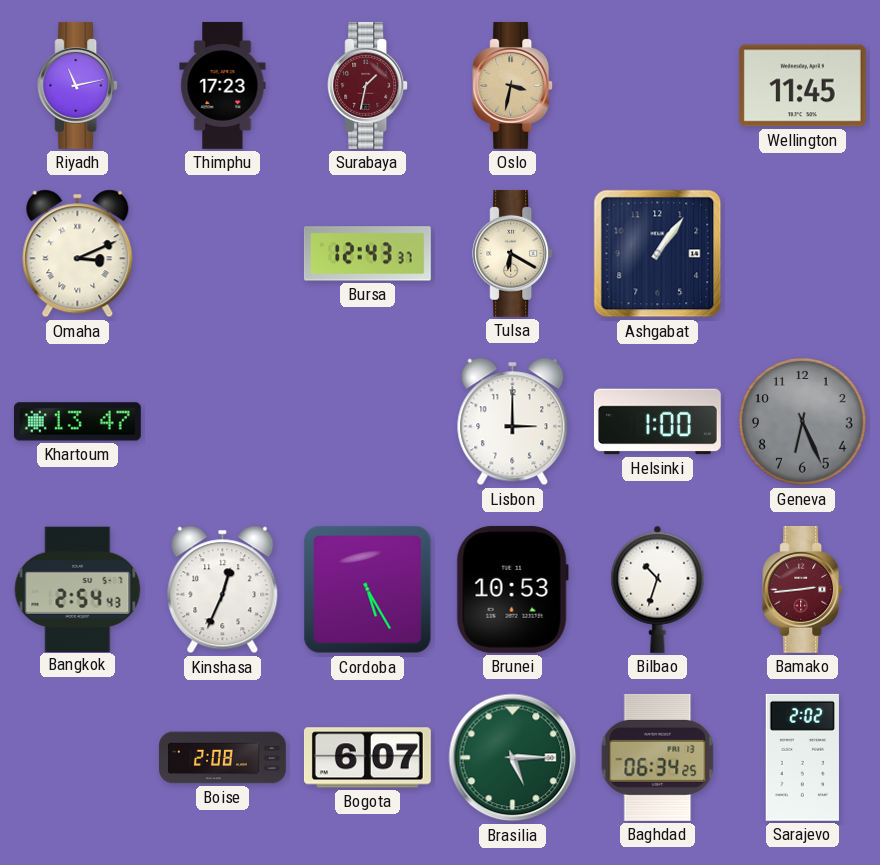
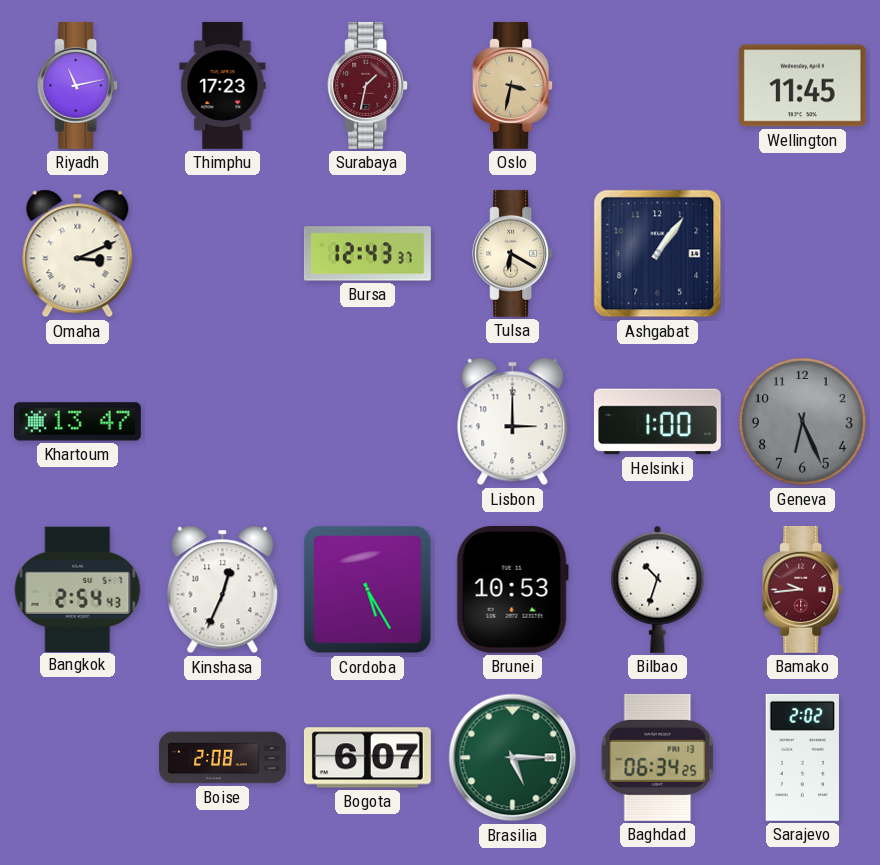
Bamako: 2:44 -> 9:44
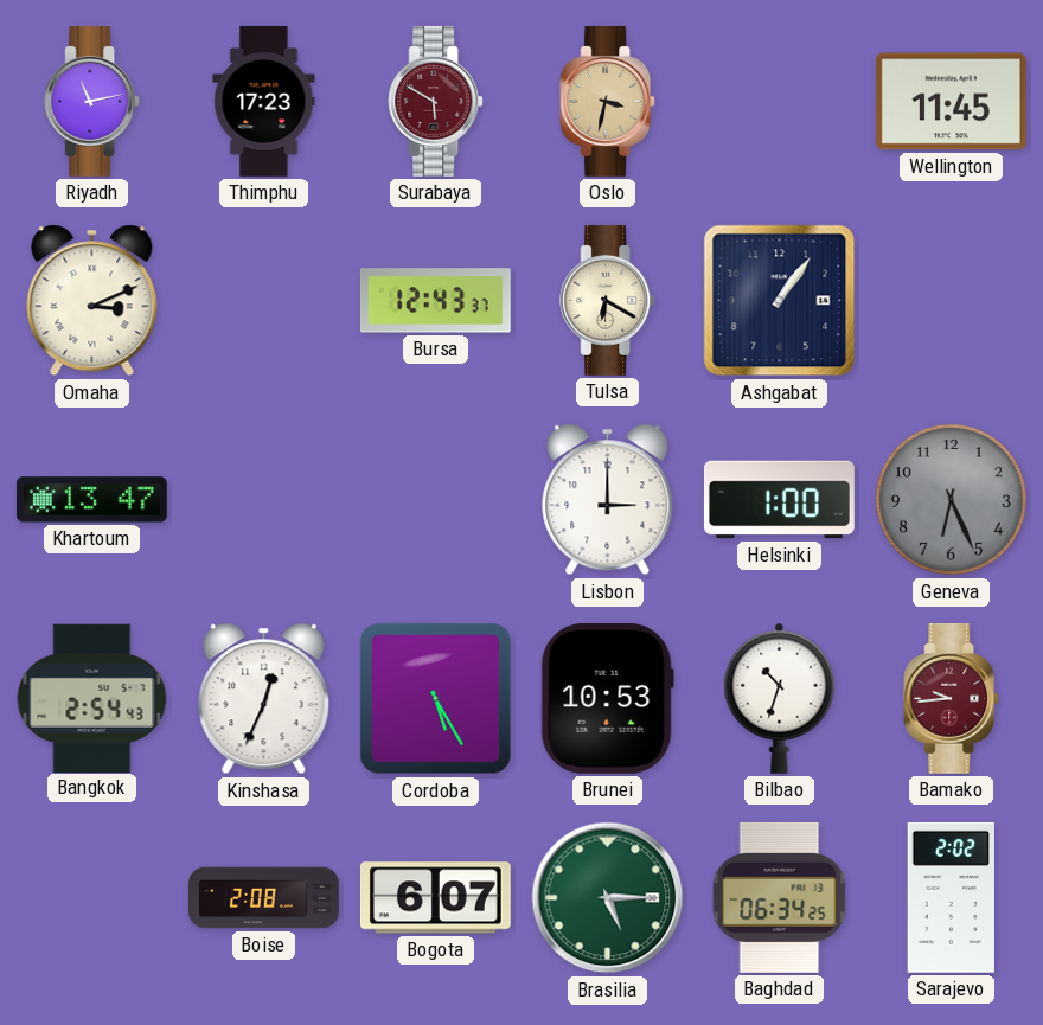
Surabaya: 1:32 -> 5:50
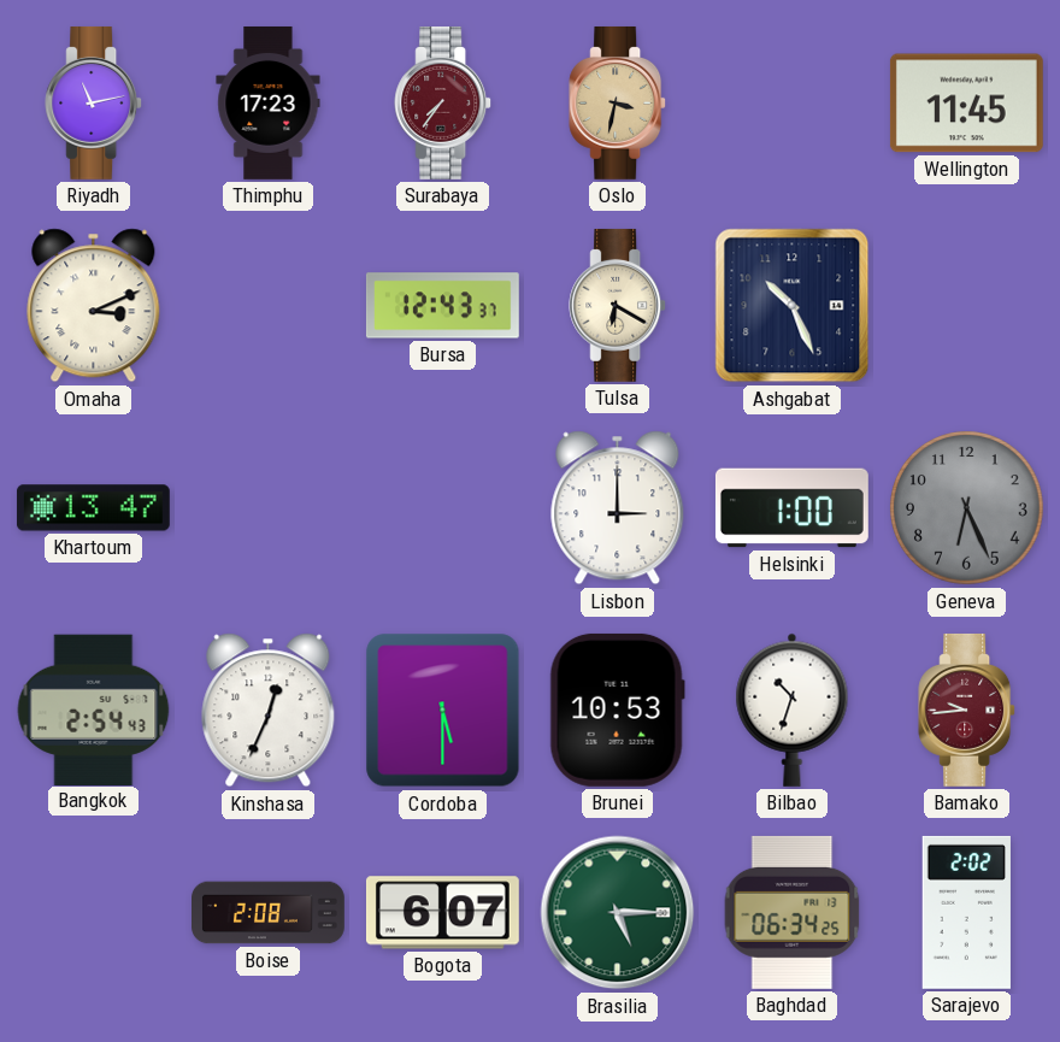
Surabaya: 5:50 -> 7:36
Ashgabat: 1:06 -> 10:26
Cordoba: 5:25 -> 5:30
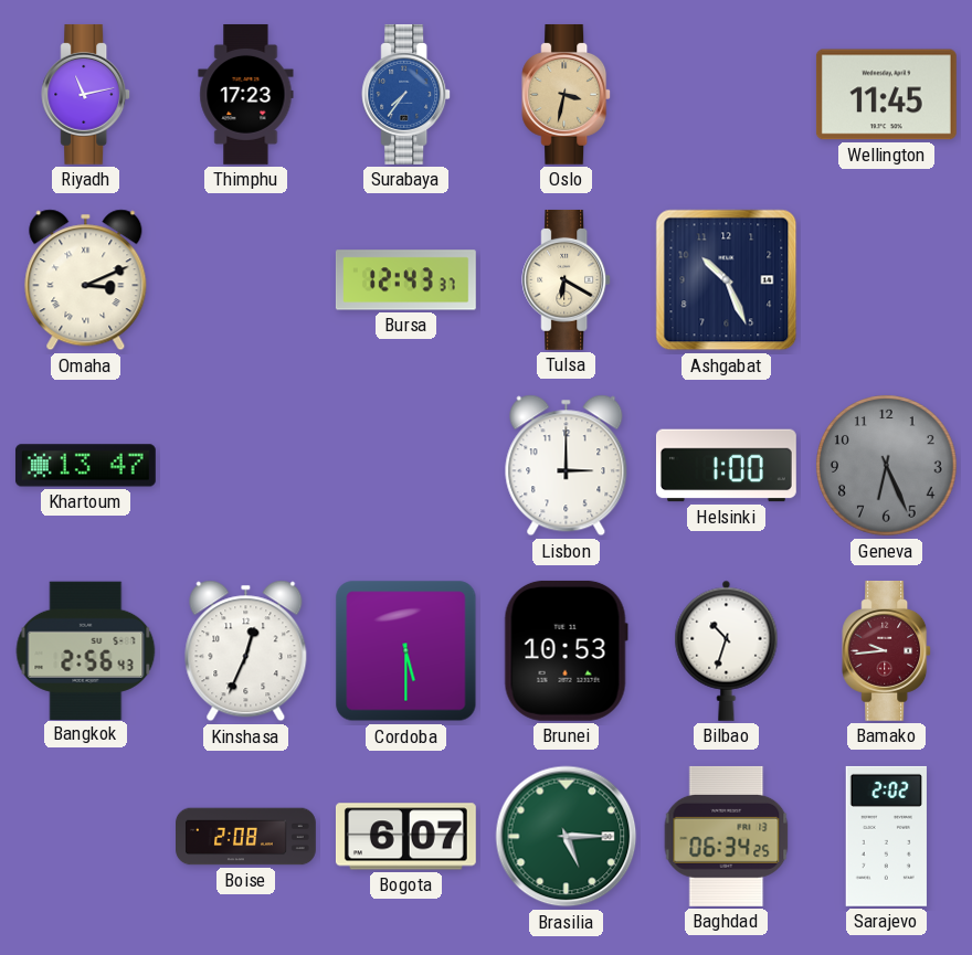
Surabaya dial: burgundy -> blue
Bangkok: 2:54 -> 2:56
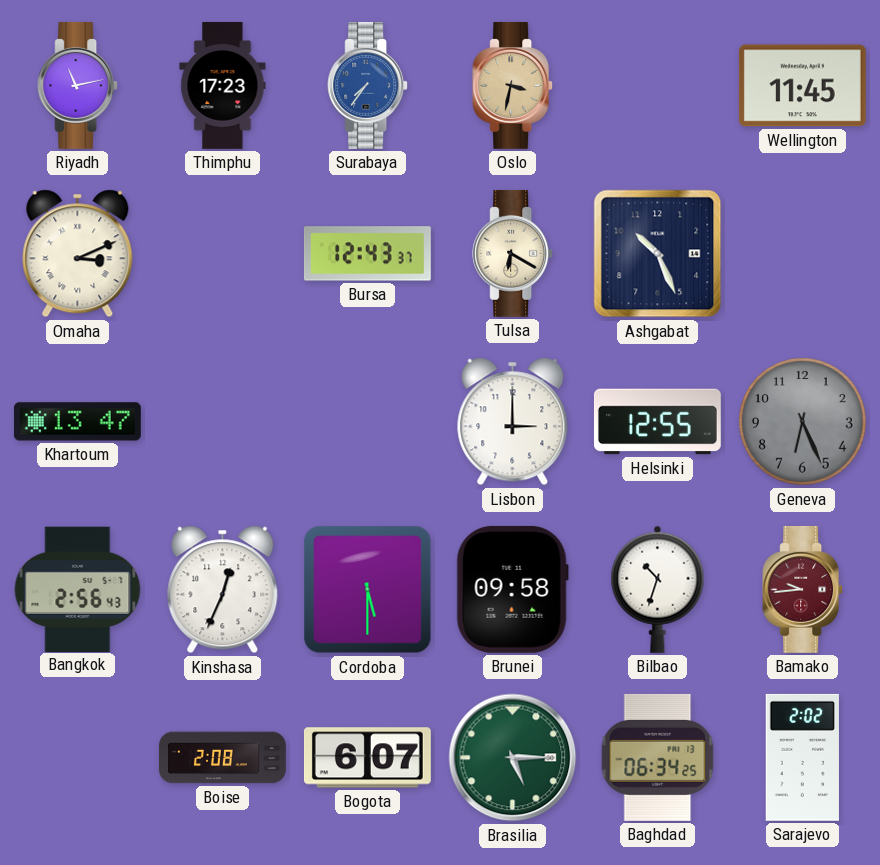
Helsinki: 1:00 -> 12:55
Brunei: 10:53 -> 09:58
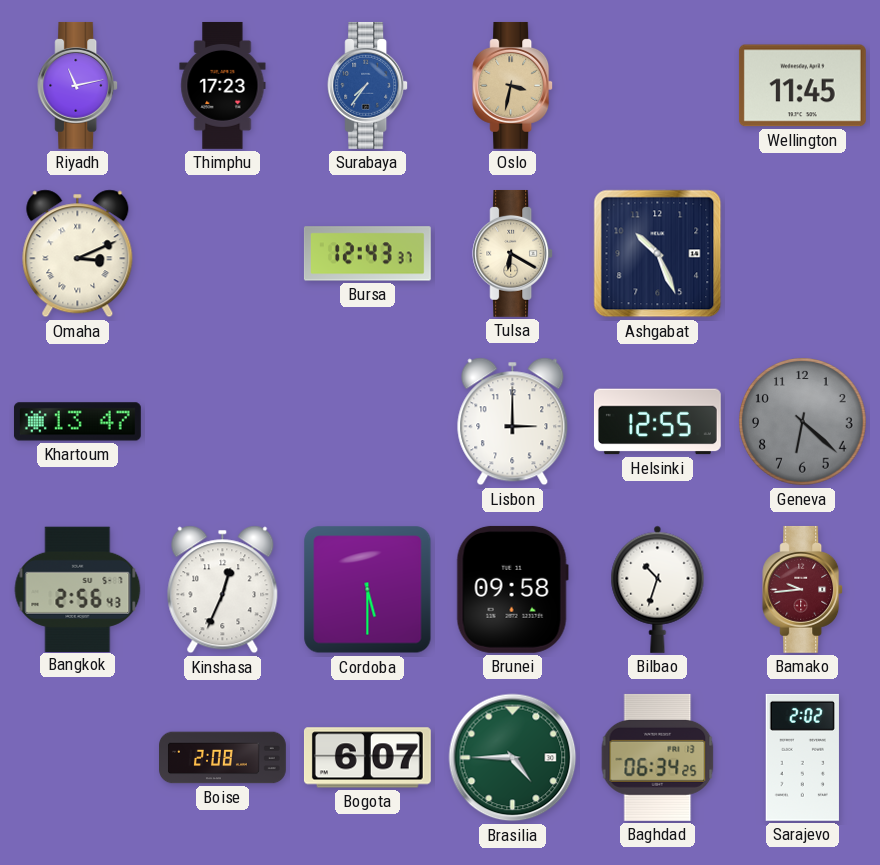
Geneva: 6:26 -> 6:22
Brasilia: 5:15 -> 4:45
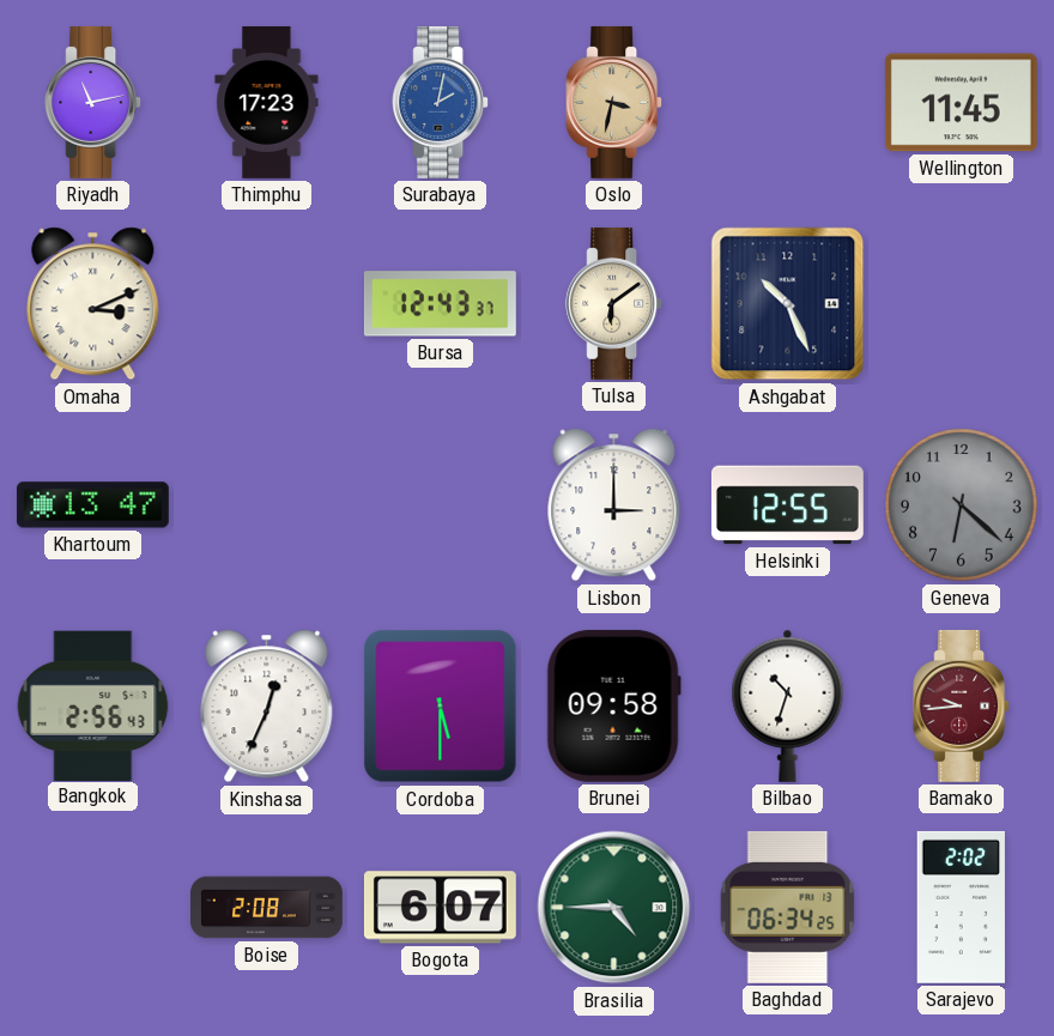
Surabaya: 7:36 -> 2:02
Tulsa: 6:20 -> 6:09
